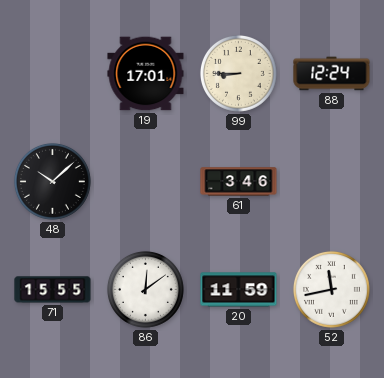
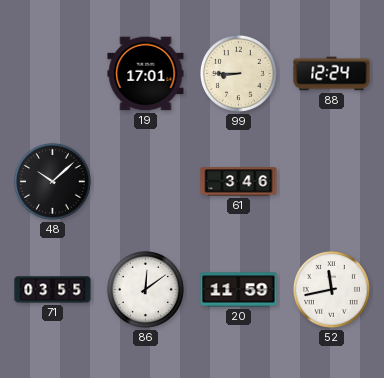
71: 15:55 -> 03:55
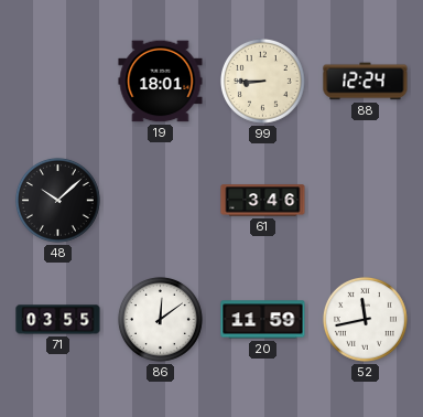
19: 17:01 -> 18:01
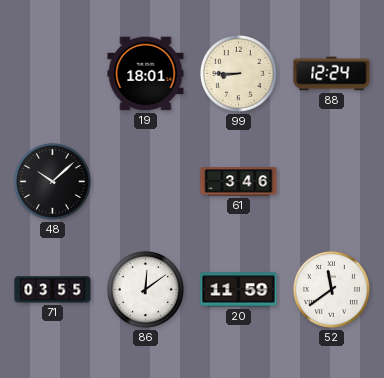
52: 11:43 -> 11:39
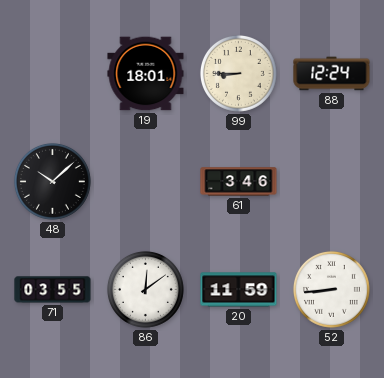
52: 11:39 -> 8:44
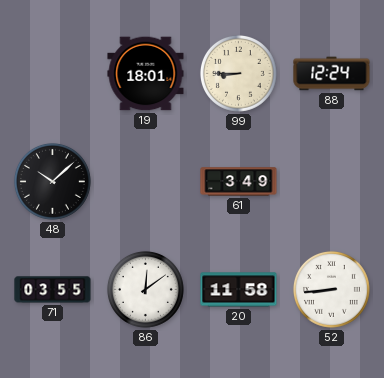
61: 3:46 -> 3:49
20: 11:59 -> 11:58
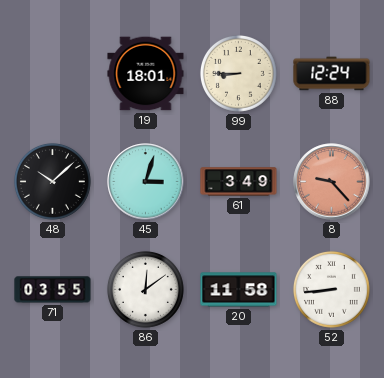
45: none -> 3:03
8: none -> 9:23
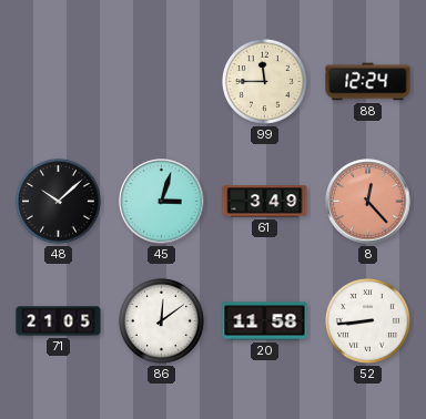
19: 18:01 -> none
99: 8:45 -> 11:45
8: 9:23 -> 12:23
71: 03:55 -> 21:05
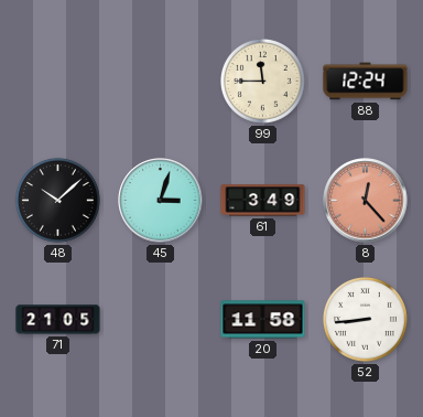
86: 12:09 -> none
